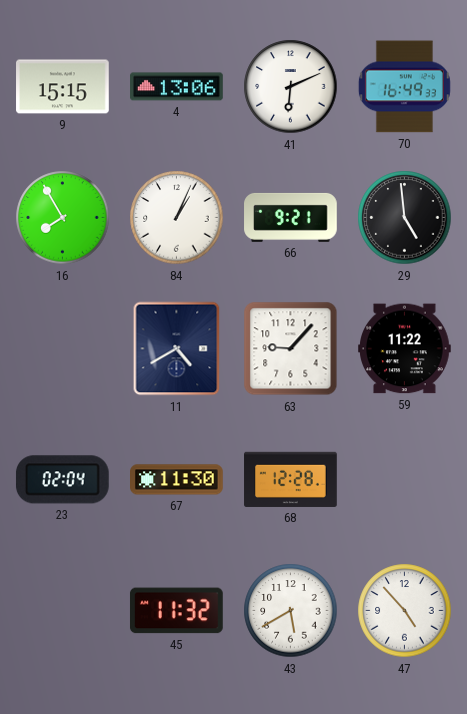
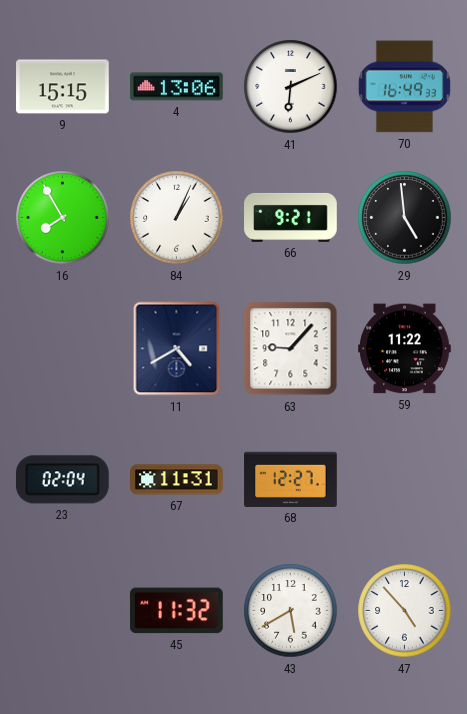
67: 11:30 -> 11:31
68: 12:28 -> 12:27
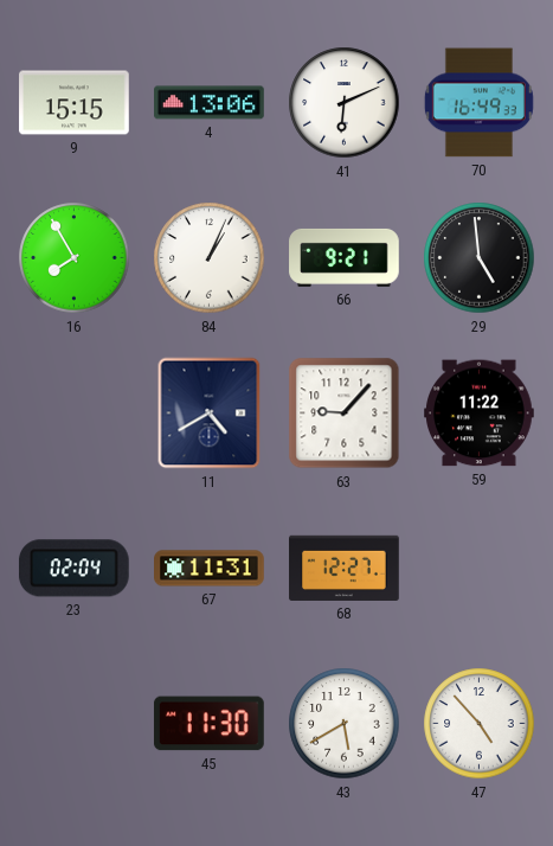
45: 11:32 -> 11:30
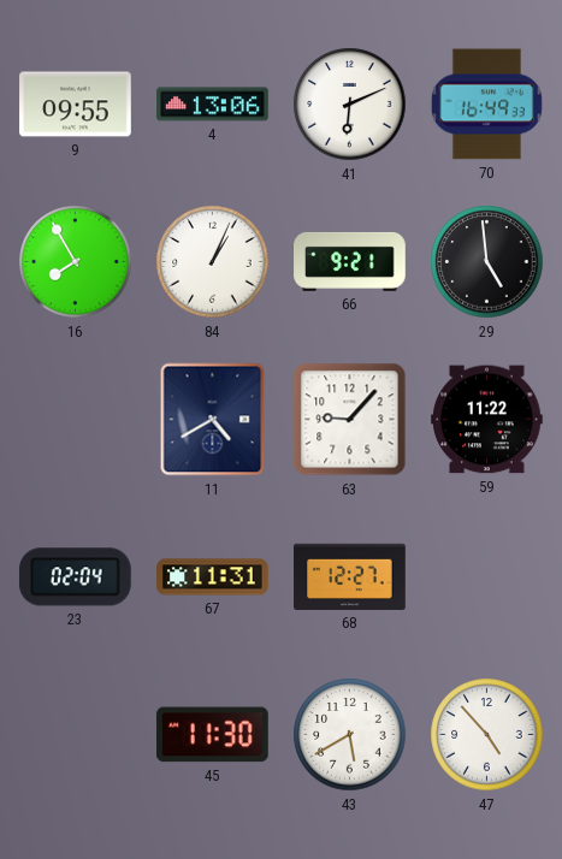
9: 15:15 -> 09:55
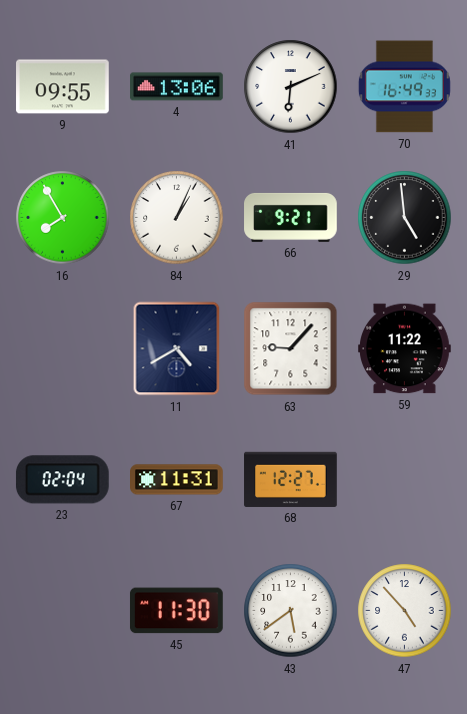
43: 5:40 -> 5:39
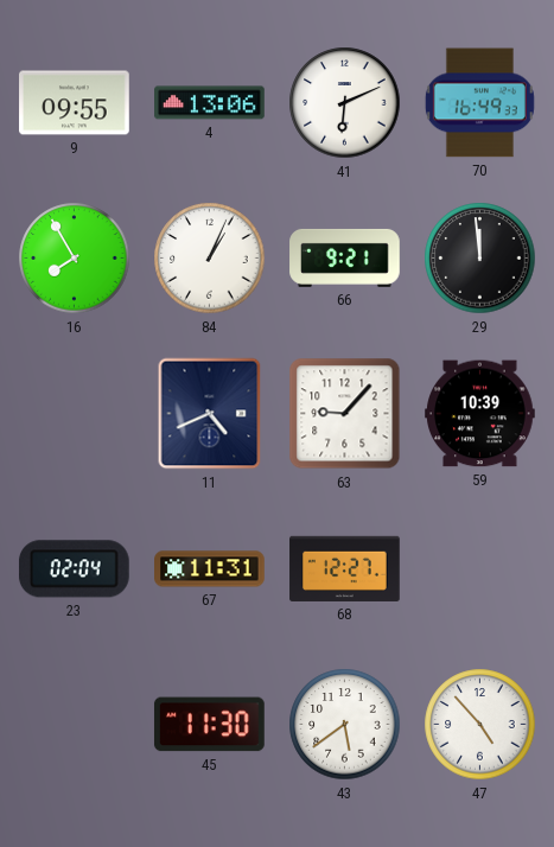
29: 4:59 -> 11:59
11: 4:40 -> 4:41
59: 11:22 -> 10:39
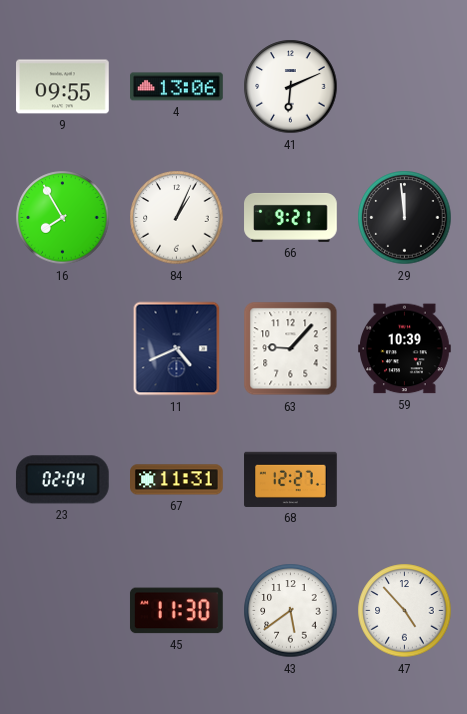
70: 16:49 -> none
